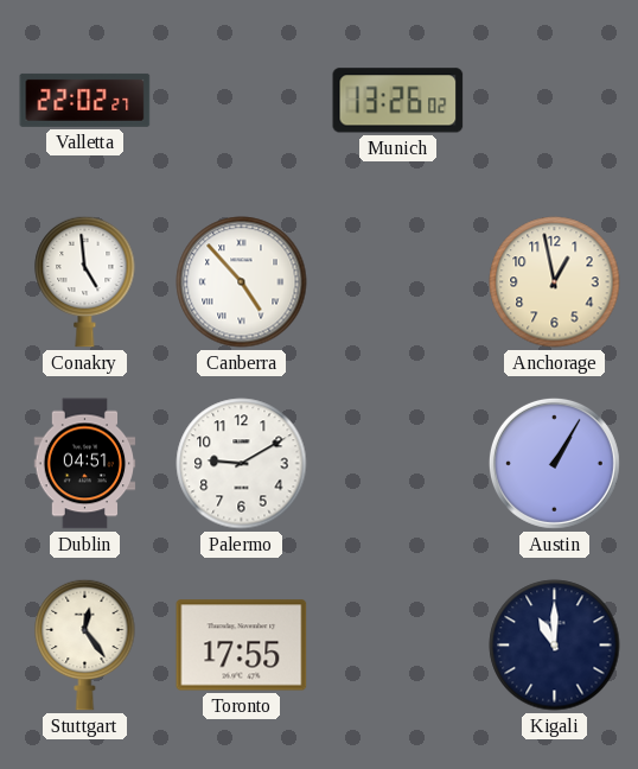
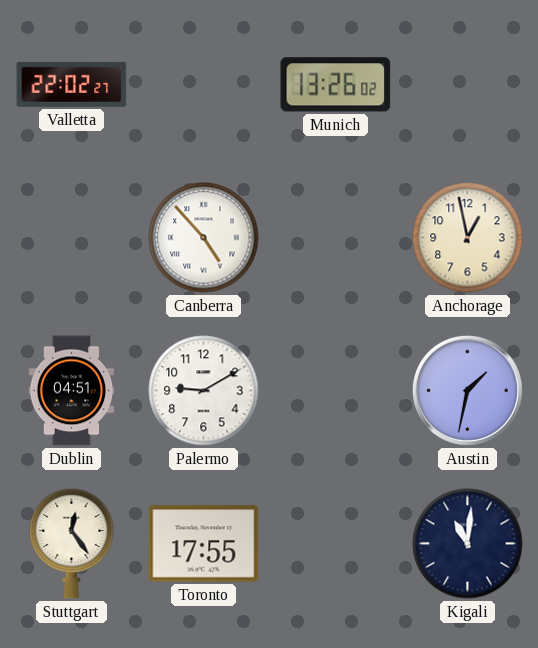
Conakry: 4:59 -> none
Austin: 1:05 -> 1:32
Kigali: 11:00 -> 11:01
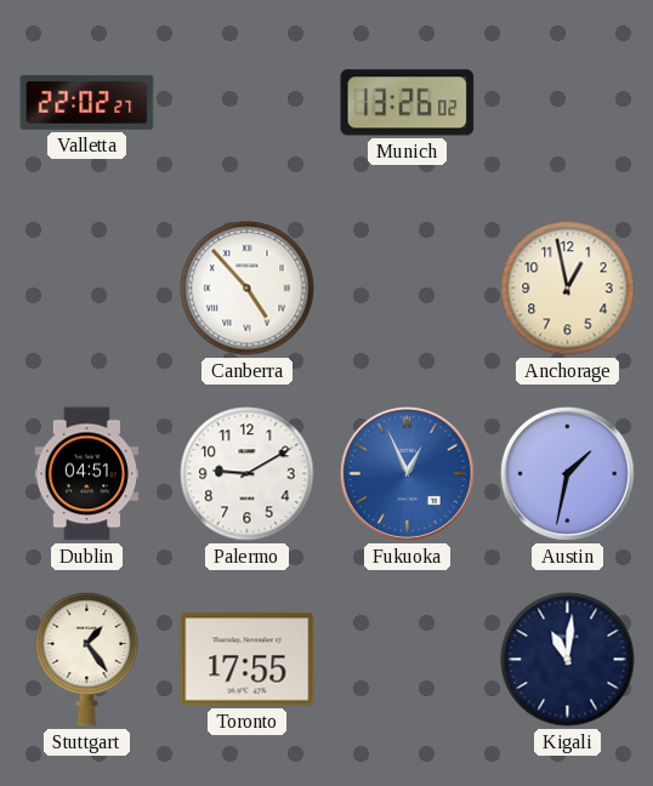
Fukuoka: none -> 12:56
Stuttgart: 12:24 -> 1:24
